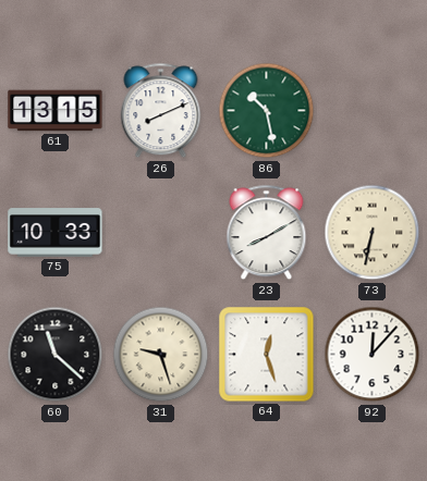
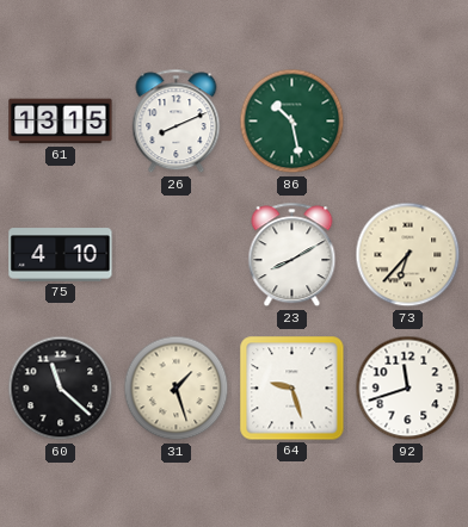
75: 10:33 -> 4:10
73: 6:32 -> 6:37
31: 9:27 -> 1:27
64: 12:27 -> 9:27
92: 12:07 -> 11:42
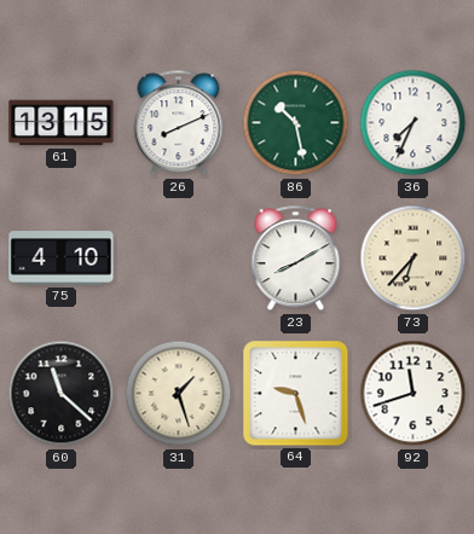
36: none -> 7:34
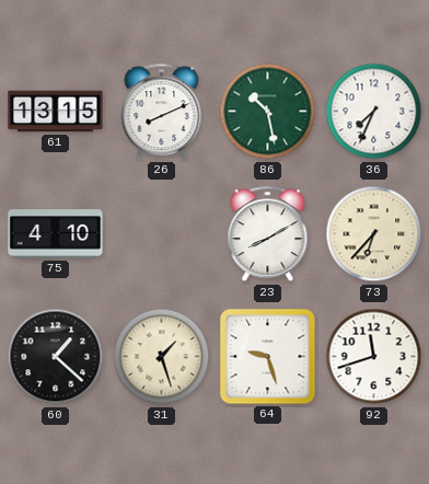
60: 11:22 -> 1:22
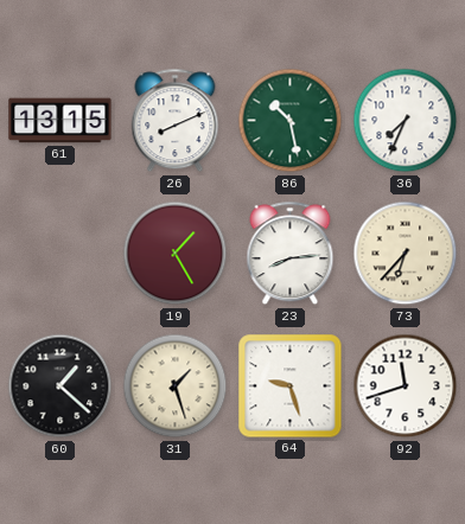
75: 4:10 -> none
19: none -> 1:25
23: 8:10 -> 8:14
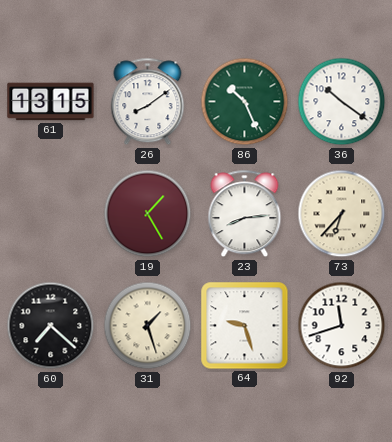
26: 8:11 -> 8:09
86: 10:28 -> 10:26
36: 7:34 -> 10:21
60: 1:22 -> 7:22
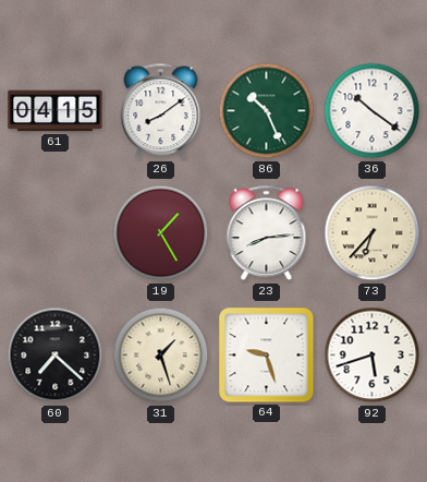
61: 13:15 -> 04:15
92: 11:42 -> 5:42
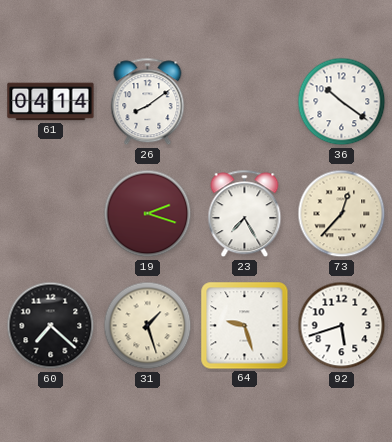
61: 04:15 -> 04:14
86: 10:26 -> none
19: 1:25 -> 2:18
23: 8:14 -> 7:25
73: 6:37 -> 12:37
